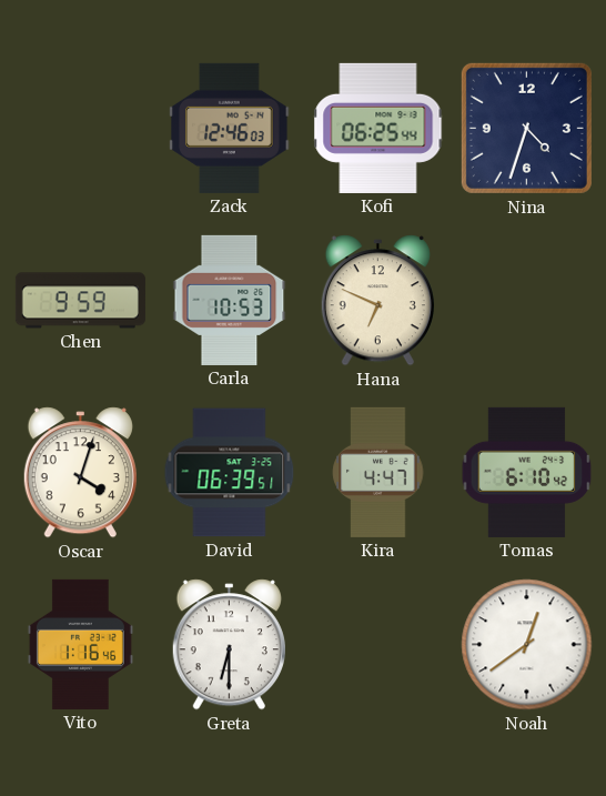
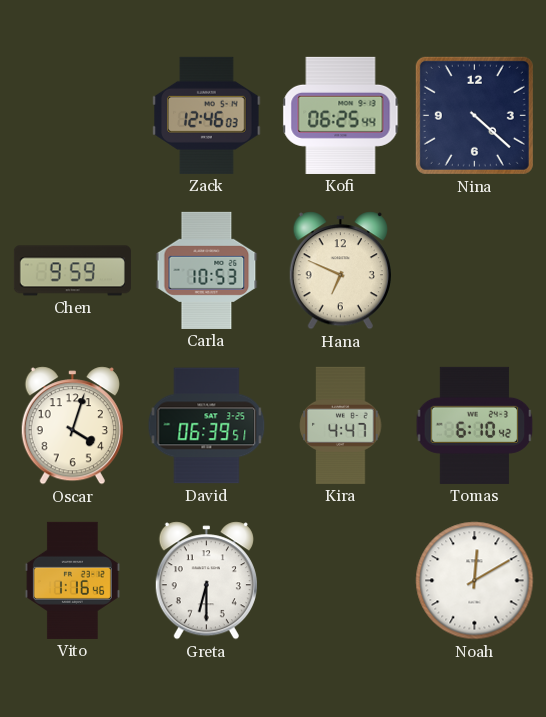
Nina: 4:33 -> 4:22
Noah: 12:39 -> 12:10
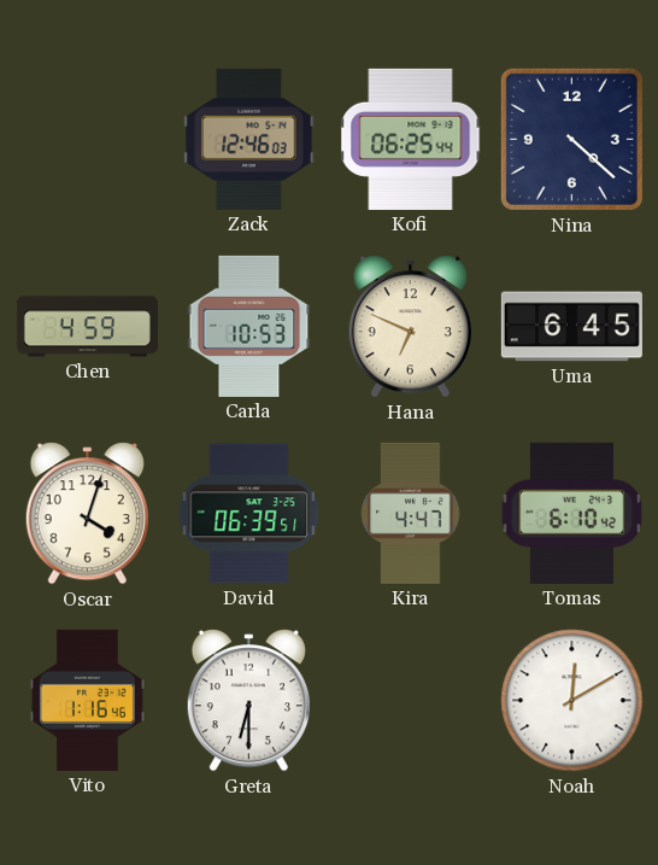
Chen: 9:59 -> 4:59
Uma: none -> 6:45
